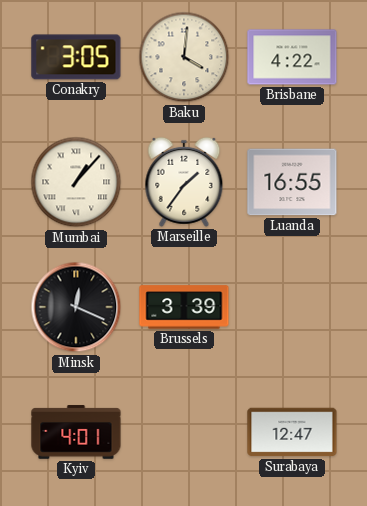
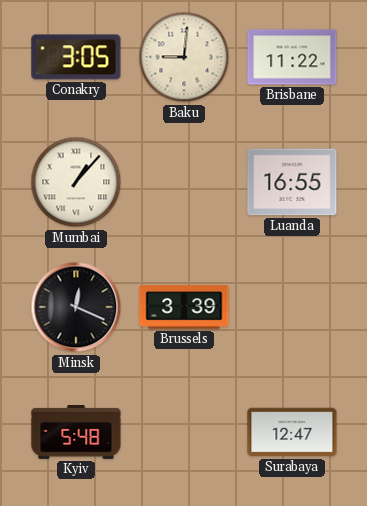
Baku: 4:01 -> 9:01
Brisbane: 4:22 -> 11:22
Marseille: 1:36 -> none
Kyiv: 4:01 -> 5:48
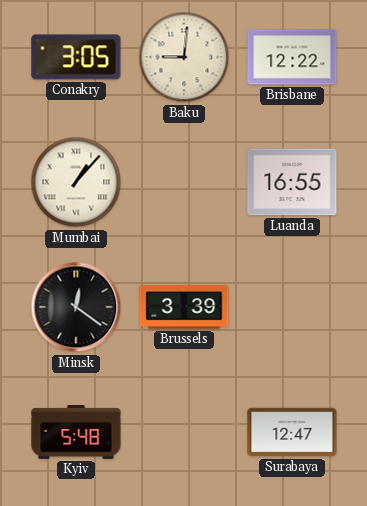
Brisbane: 11:22 -> 12:22
Minsk: 12:19 -> 12:21
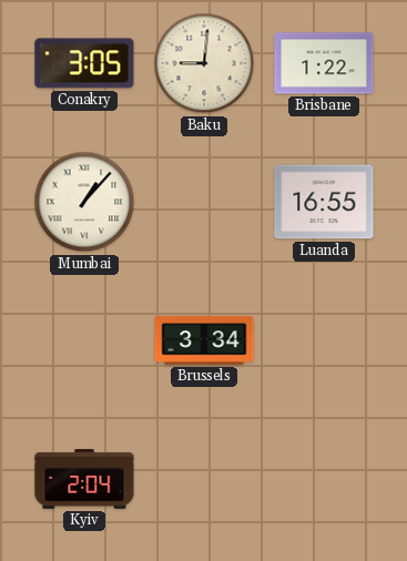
Brisbane: 12:22 -> 1:22
Minsk: 12:21 -> none
Brussels: 3:39 -> 3:34
Kyiv: 5:48 -> 2:04
Surabaya: 12:47 -> none
